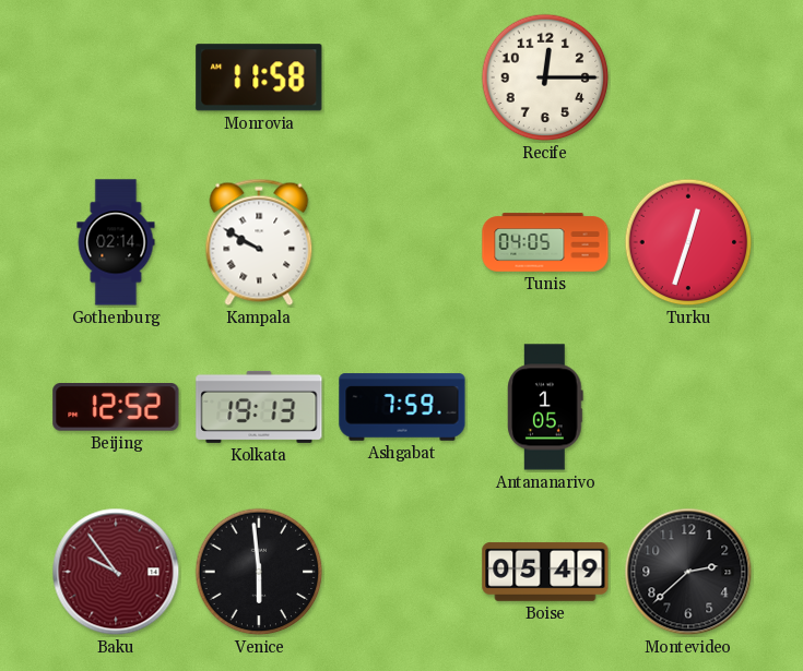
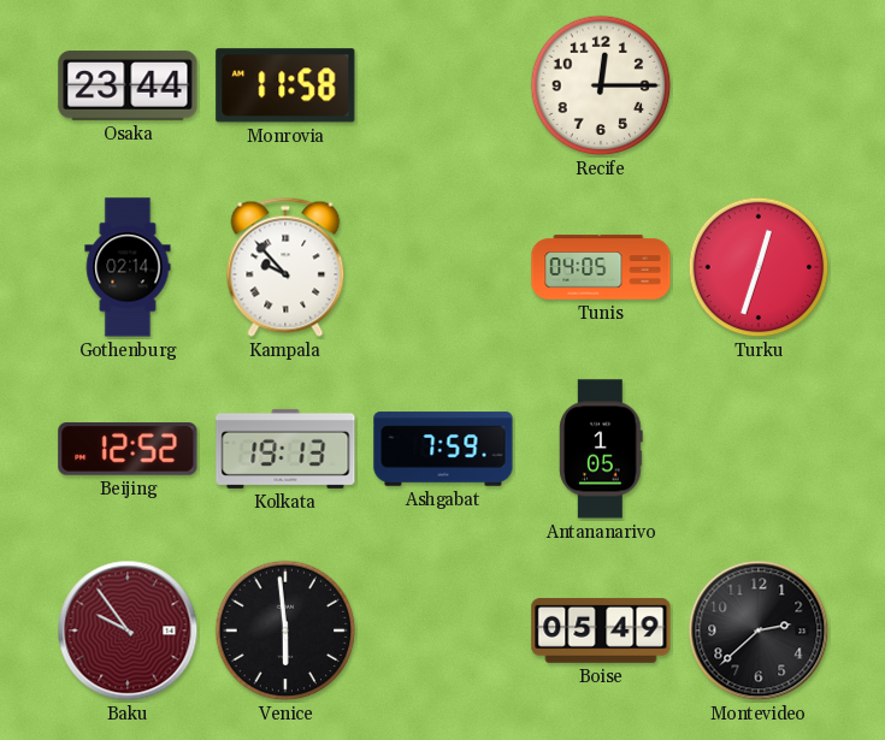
Osaka: none -> 23:44
Kampala: 9:50 -> 9:53
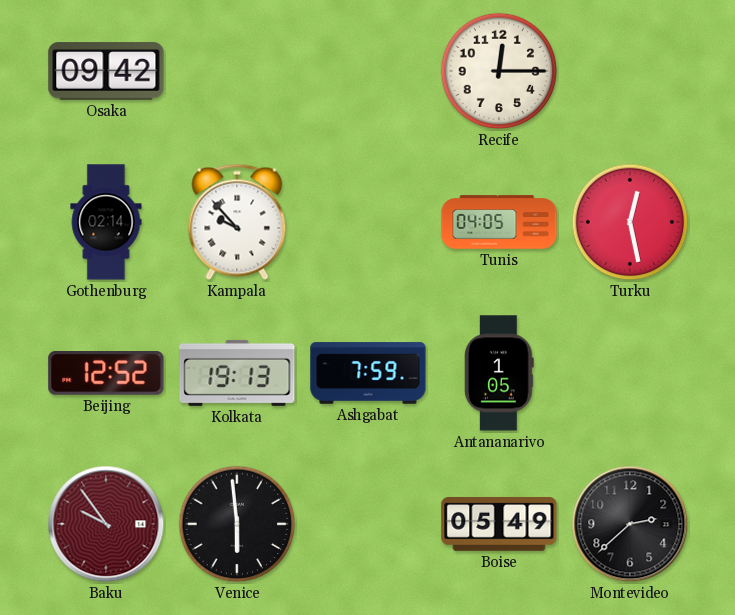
Osaka: 23:44 -> 09:42
Monrovia: 11:58 -> none
Turku: 12:33 -> 12:28
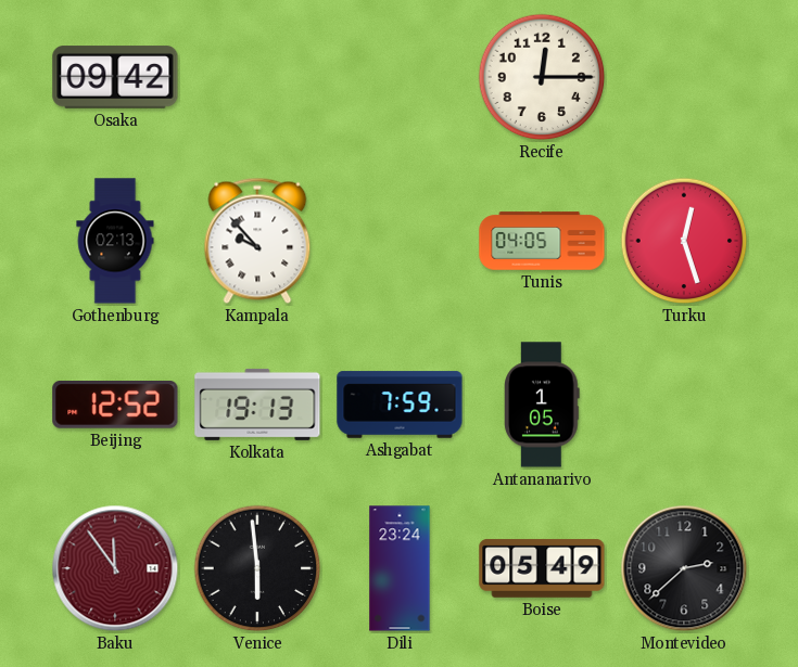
Gothenburg: 02:14 -> 02:13
Turku: 12:28 -> 12:27
Baku: 9:54 -> 11:54
Dili: none -> 23:24
